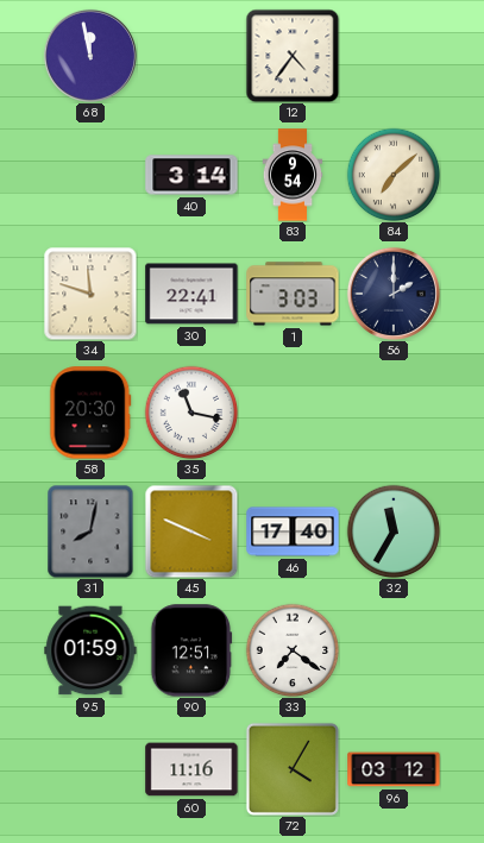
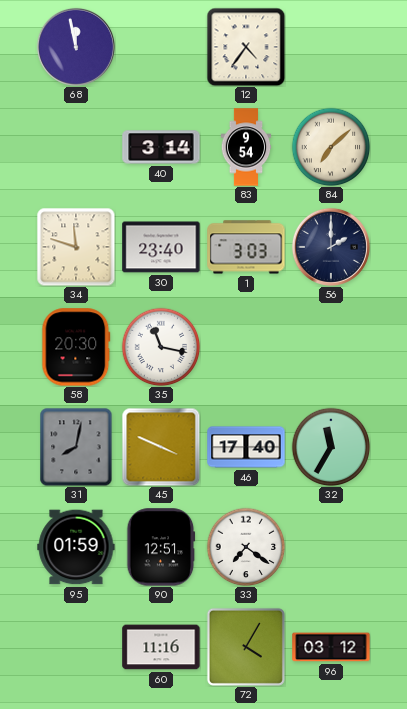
30: 22:41 -> 23:40
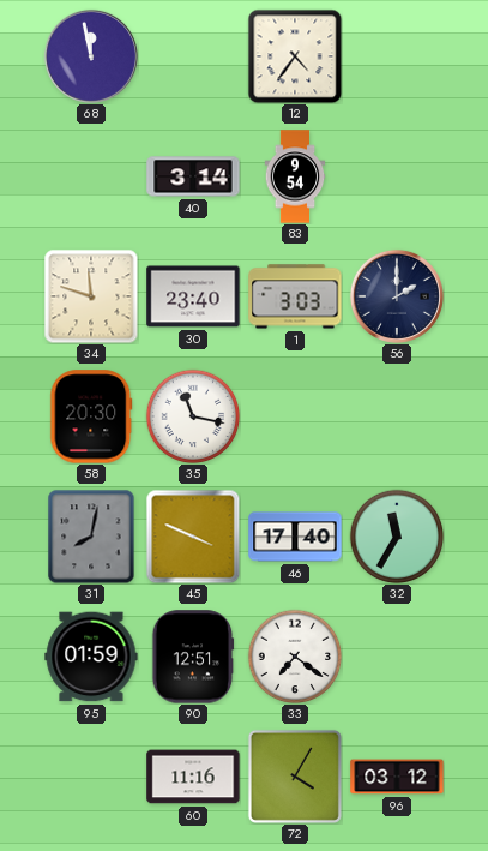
84: 7:08 -> none
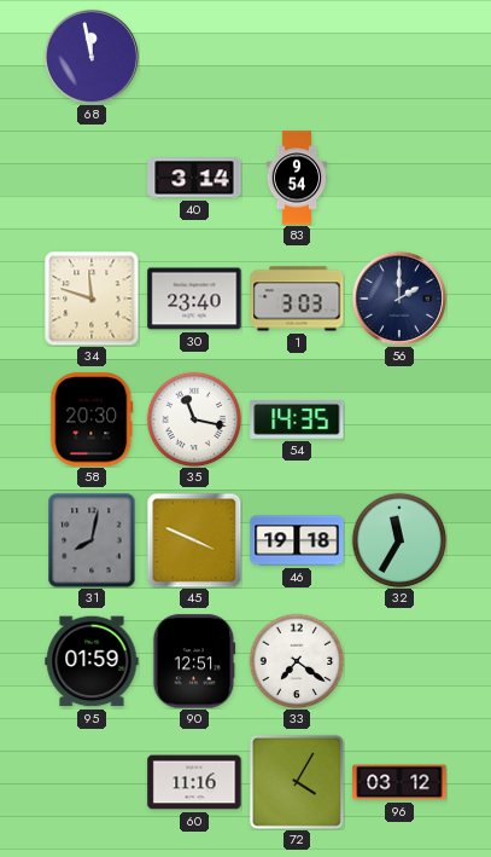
12: 4:36 -> none
54: none -> 14:35
46: 17:40 -> 19:18
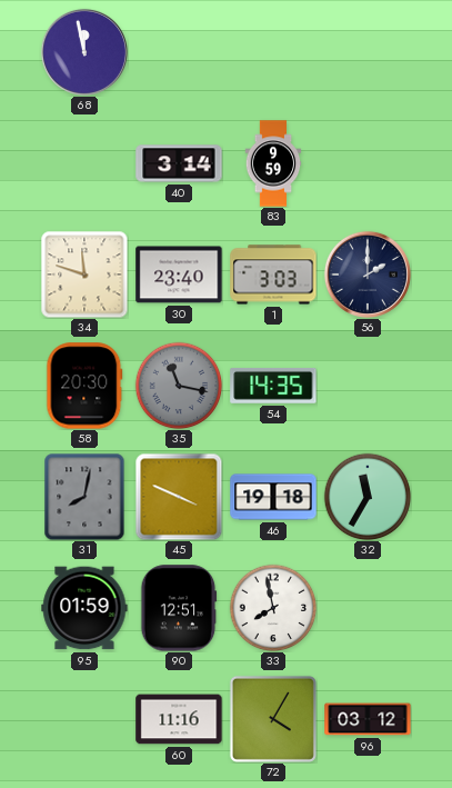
83: 9:54 -> 9:59
35 dial: white -> grey
33: 7:21 -> 7:58
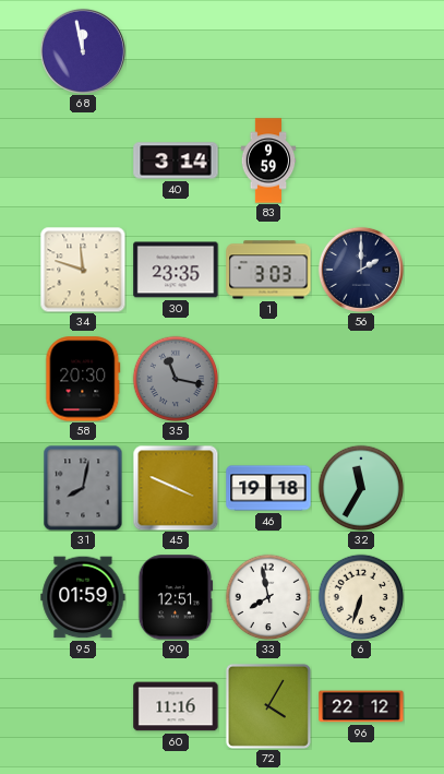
30: 23:40 -> 23:35
54: 14:35 -> none
6: none -> 6:33
96: 03:12 -> 22:12
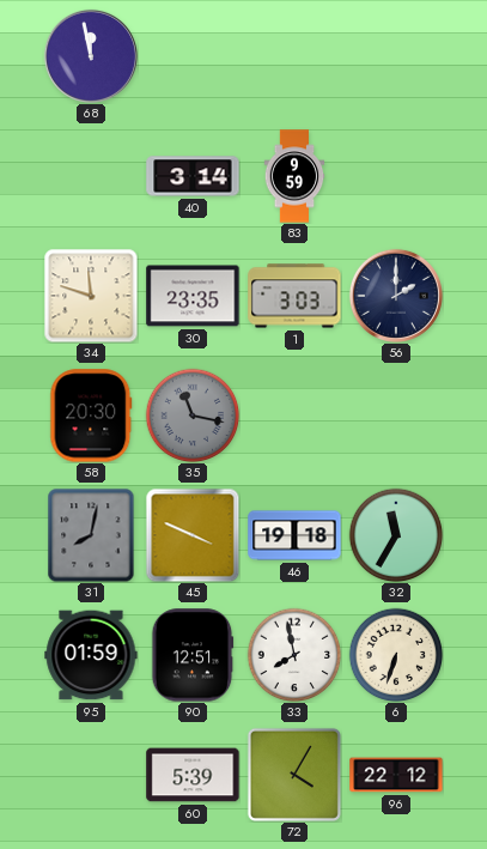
60: 11:16 -> 5:39
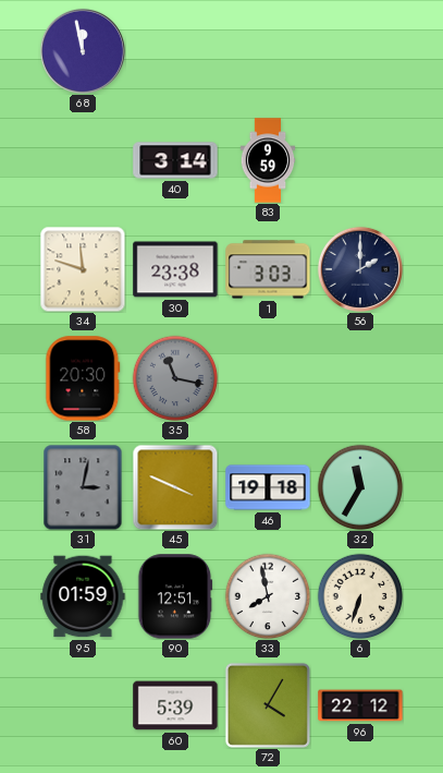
30: 23:35 -> 23:38
31: 8:02 -> 3:02
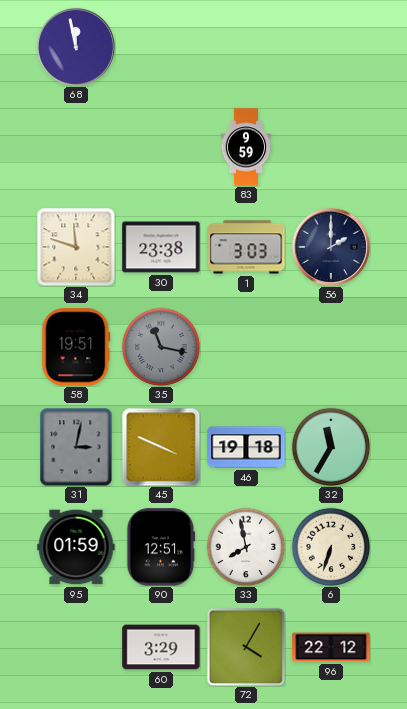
40: 3:14 -> none
58: 20:30 -> 19:51
60: 5:39 -> 3:29
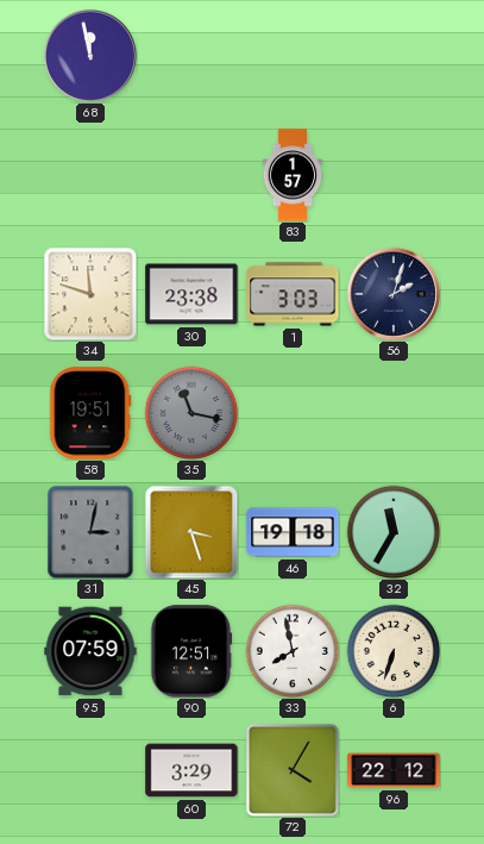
83: 9:59 -> 1:57
56: 2:00 -> 2:03
45: 3:49 -> 3:27
95: 01:59 -> 07:59
